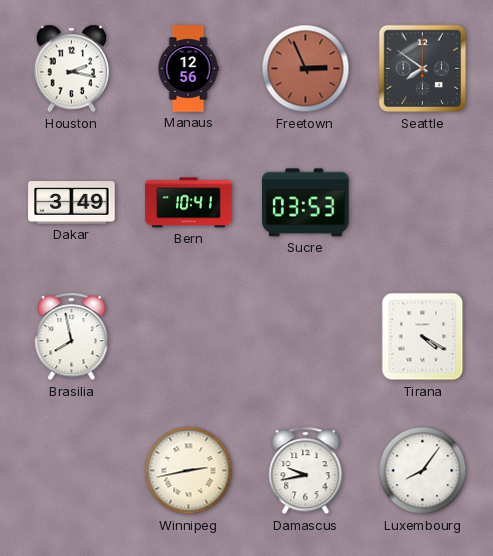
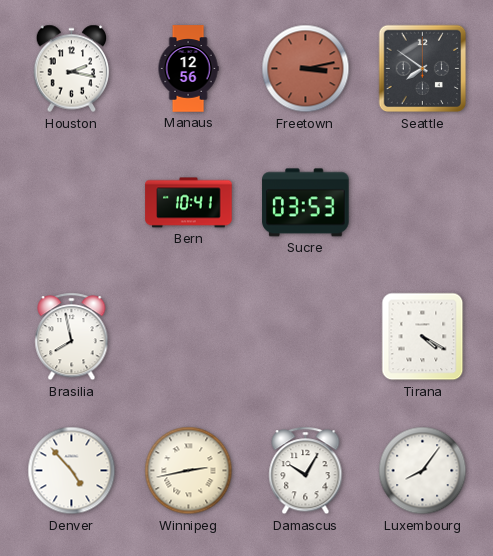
Freetown: 2:56 -> 3:13
Dakar: 3:49 -> none
Denver: none -> 4:53
Damascus: 9:43 -> 10:05
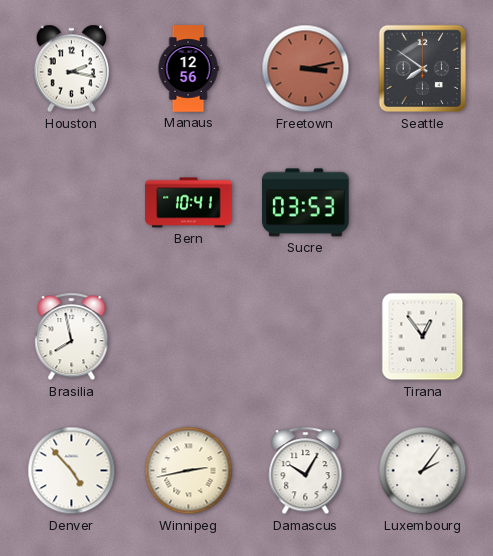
Tirana: 4:20 -> 12:54
Luxembourg: 8:06 -> 2:06
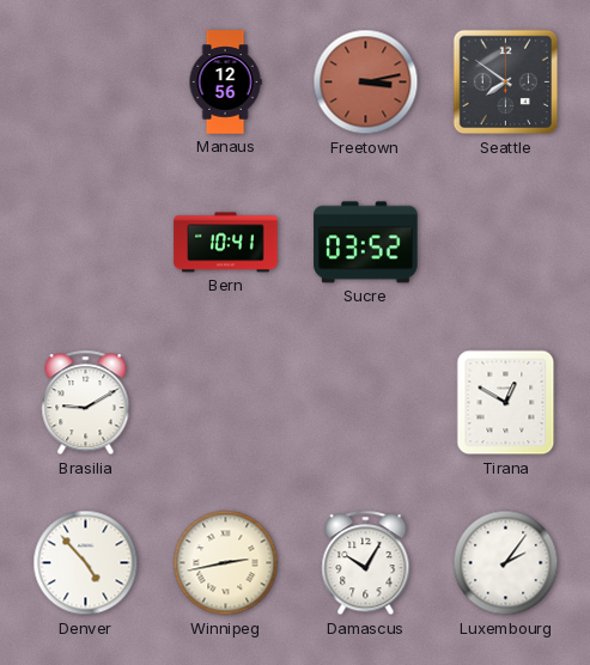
Houston: 2:17 -> none
Sucre: 03:53 -> 03:52
Brasilia: 7:58 -> 9:10
Tirana: 12:54 -> 12:50
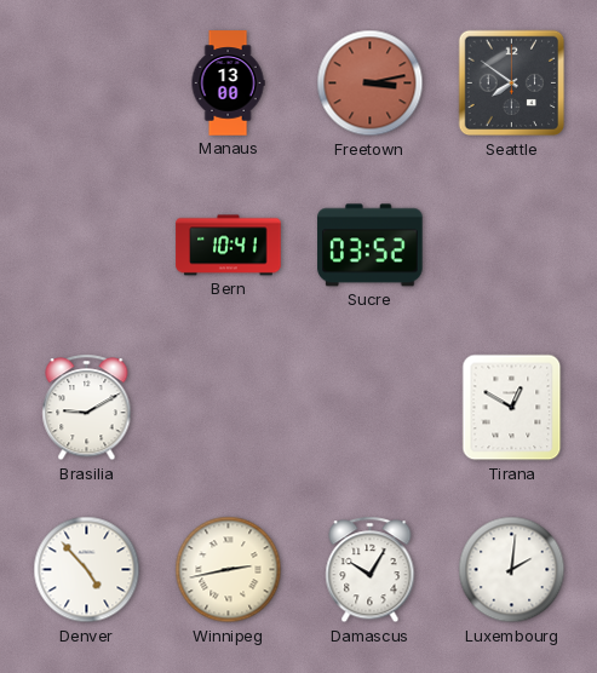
Manaus: 12:56 -> 13:00
Luxembourg: 2:06 -> 2:01
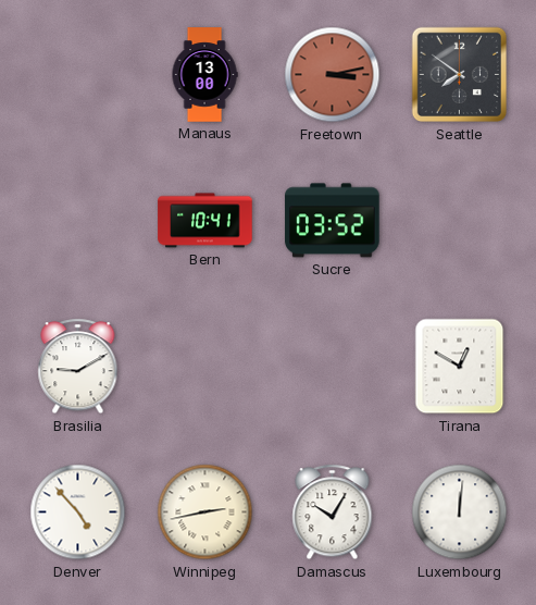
Luxembourg: 2:01 -> 12:01
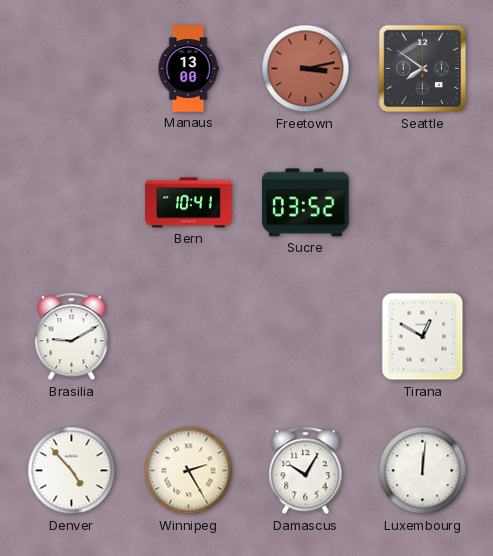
Winnipeg: 2:43 -> 2:25
